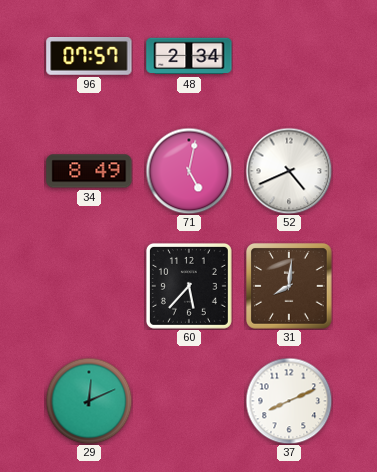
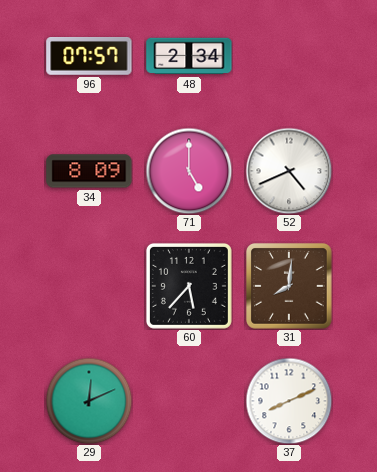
34: 8:49 -> 8:09
71: 5:02 -> 5:00
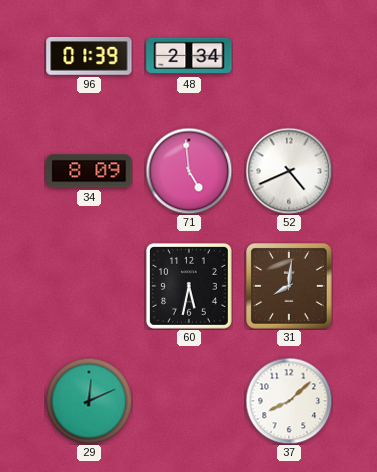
96: 07:57 -> 01:39
71: 5:00 -> 4:59
60: 5:37 -> 5:32
37: 8:11 -> 8:08
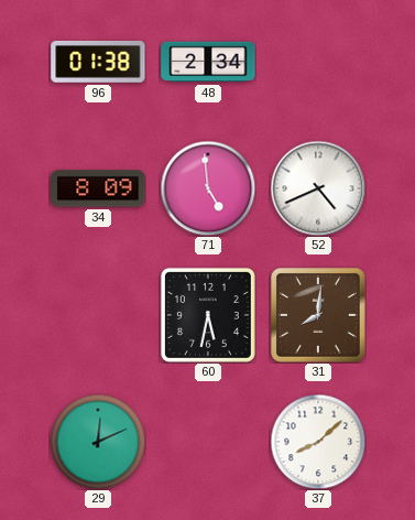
96: 01:39 -> 01:38
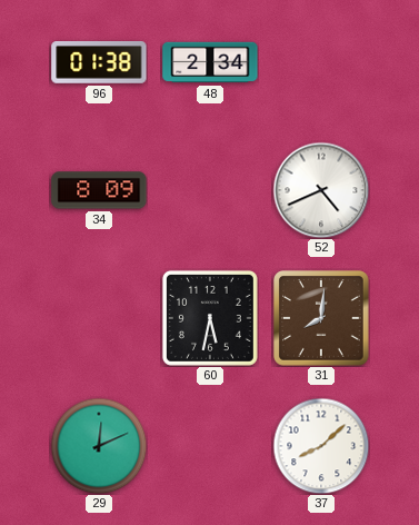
71: 4:59 -> none
